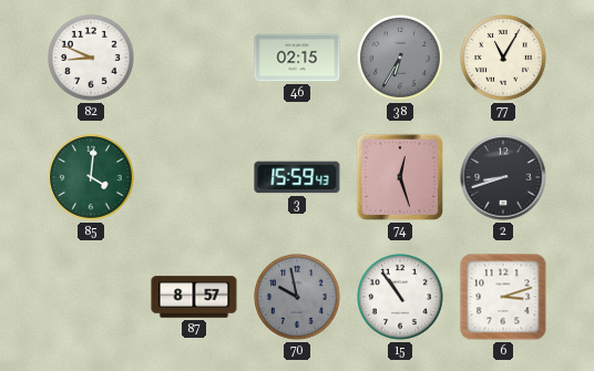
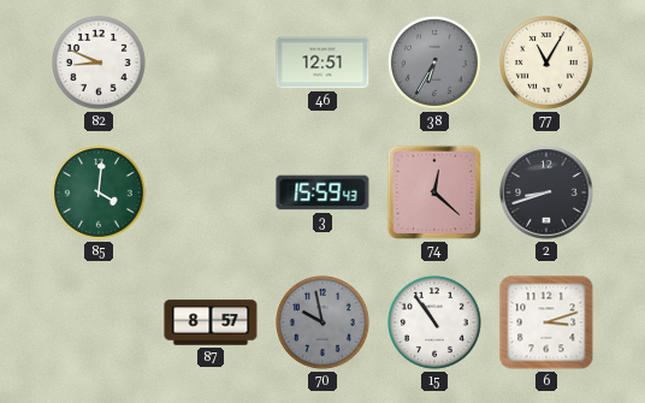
46: 02:15 -> 12:51
74: 12:27 -> 12:22
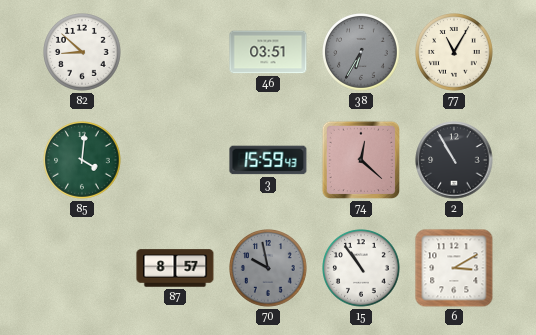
82: 8:49 -> 8:52
46: 12:51 -> 03:51
2: 8:42 -> 10:55
6: 3:12 -> 3:10
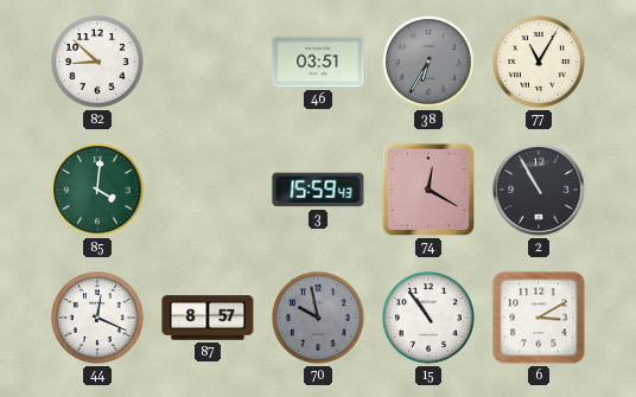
74: 12:22 -> 12:20
44: none -> 12:19
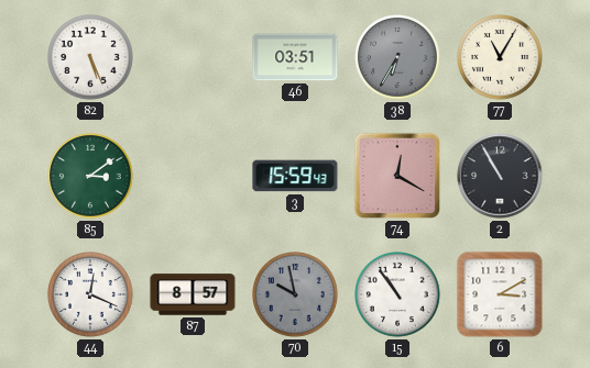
82: 8:52 -> 5:26
85: 4:01 -> 3:09
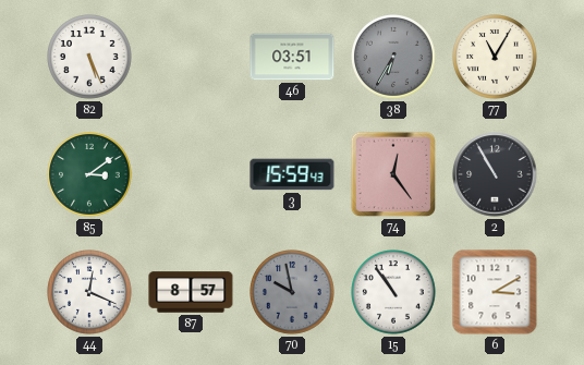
74: 12:20 -> 12:24
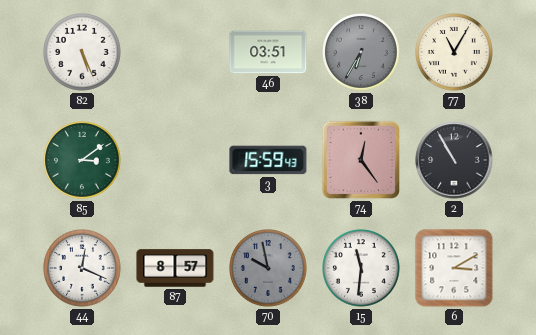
15: 10:54 -> 11:31
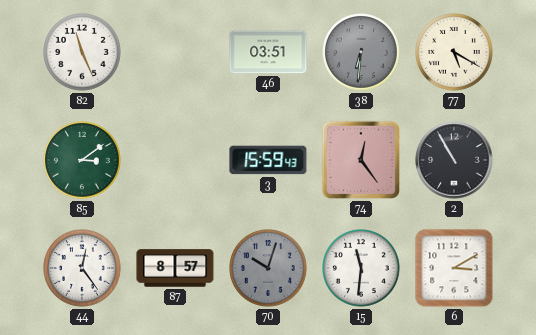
82: 5:26 -> 11:26
38: 6:35 -> 6:31
77: 11:05 -> 5:20
44: 12:19 -> 12:24
70: 9:58 -> 10:03
